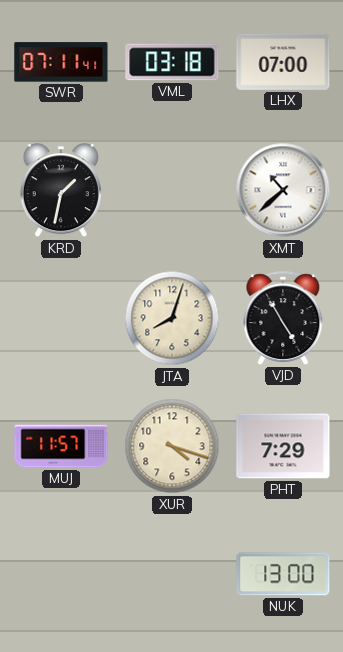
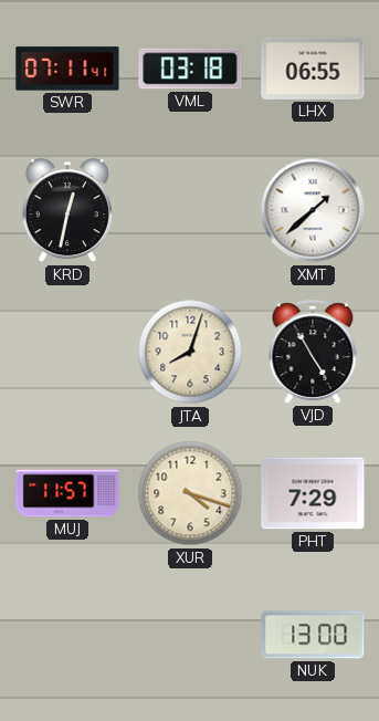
LHX: 07:00 -> 06:55
KRD: 1:32 -> 12:32
XMT: 10:38 -> 1:38
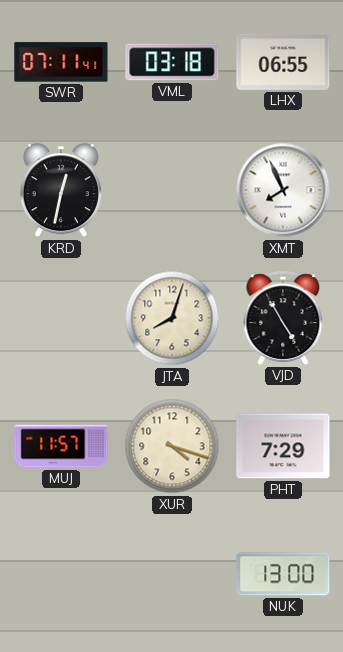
XMT: 1:38 -> 7:56
